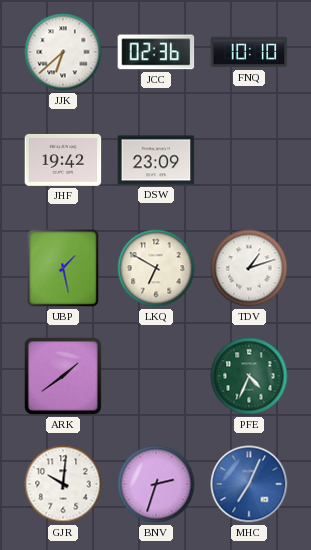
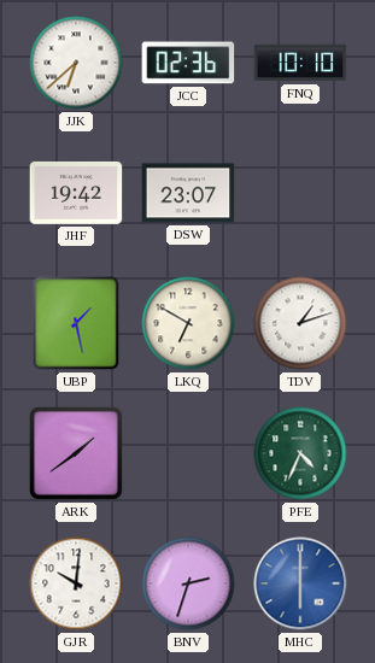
DSW: 23:09 -> 23:07
MHC: 7:04 -> 6:00
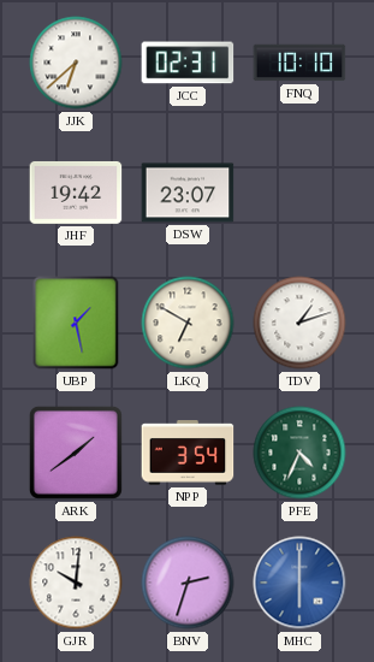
JCC: 02:36 -> 02:31
NPP: none -> 3:54
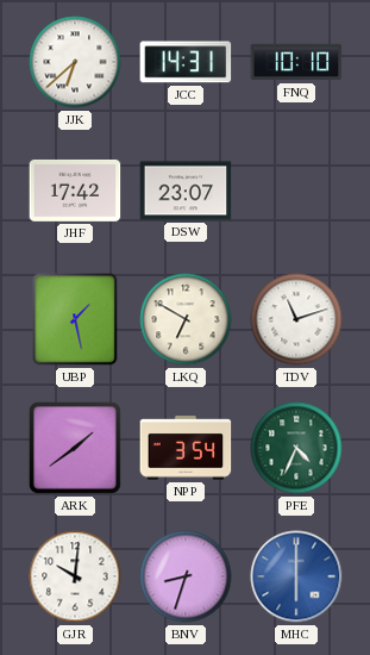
JCC: 02:31 -> 14:31
JHF: 19:42 -> 17:42
TDV: 1:12 -> 11:12
BNV: 2:33 -> 8:33
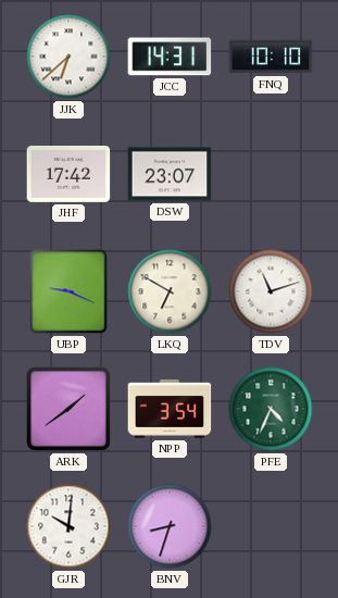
UBP: 1:28 -> 9:19
MHC: 6:00 -> none
